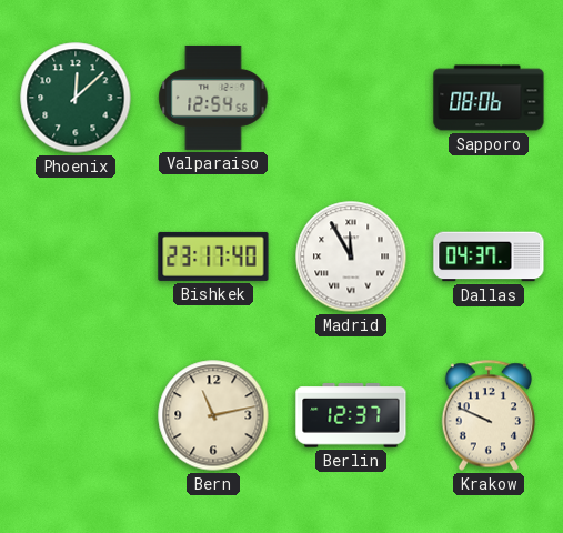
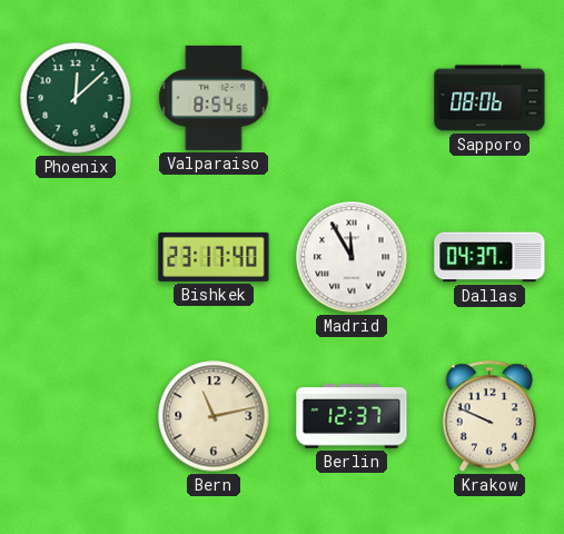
Valparaiso: 12:54 -> 8:54
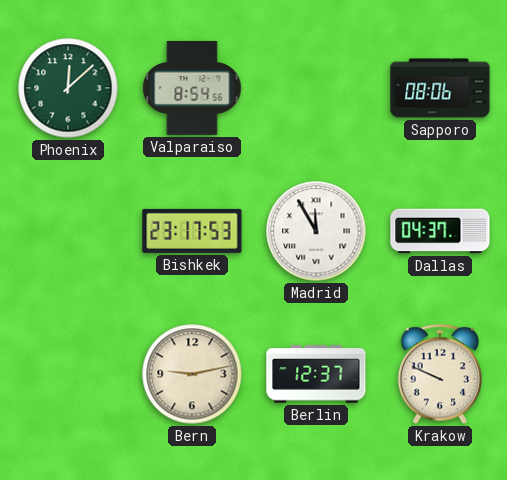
Bishkek: 23:17:40 -> 23:17:53
Bern: 11:13 -> 9:13
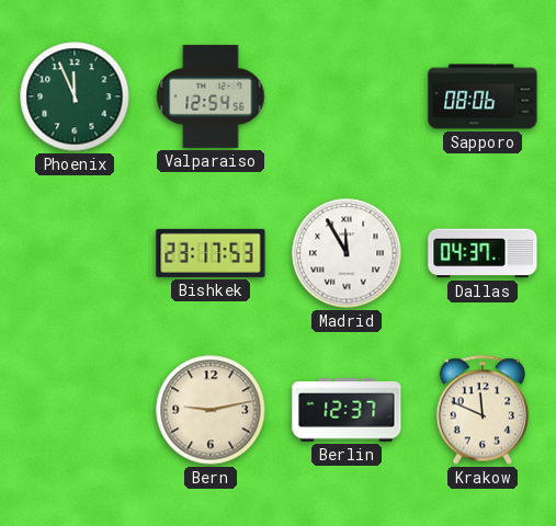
Phoenix: 12:08 -> 11:56
Valparaiso: 8:54 -> 12:54
Krakow: 9:49 -> 11:49
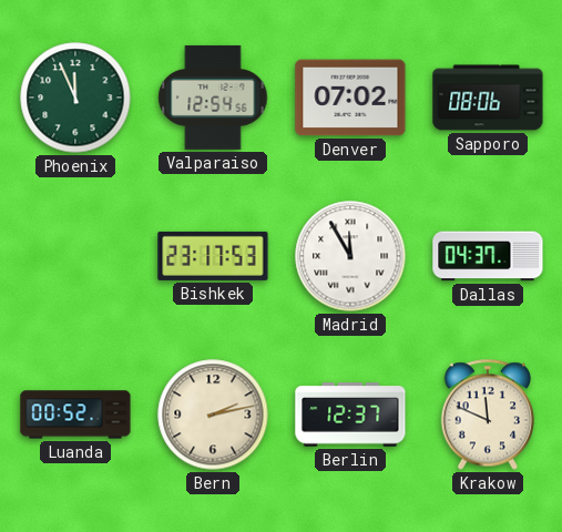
Denver: none -> 07:02
Luanda: none -> 00:52
Bern: 9:13 -> 2:13
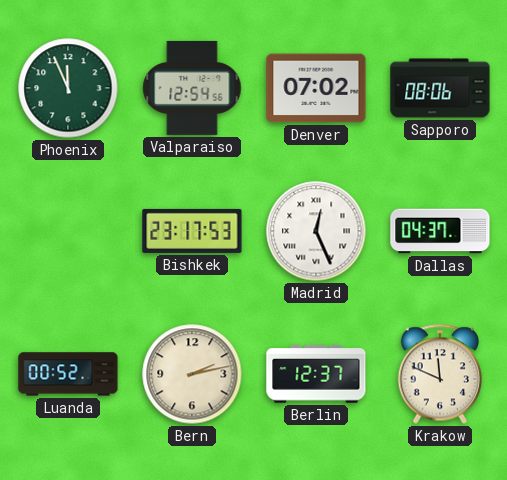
Madrid: 11:55 -> 12:26
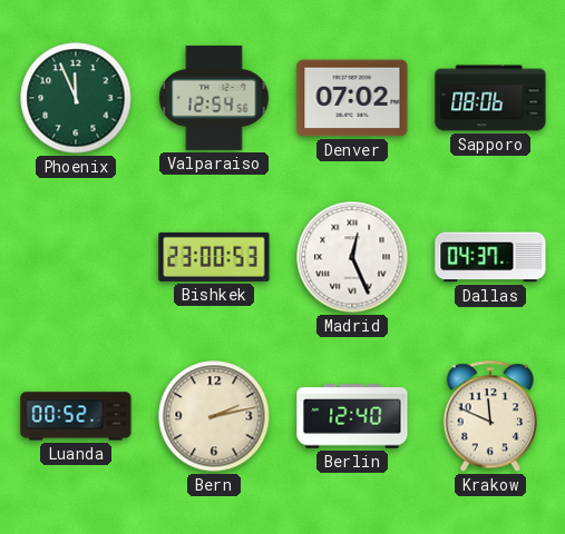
Bishkek: 23:17 -> 23:00
Berlin: 12:37 -> 12:40
